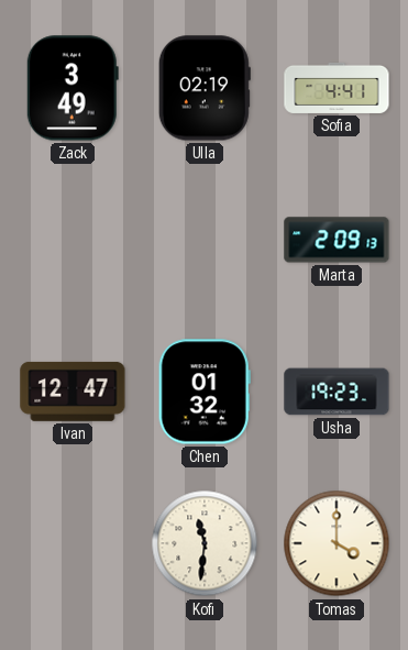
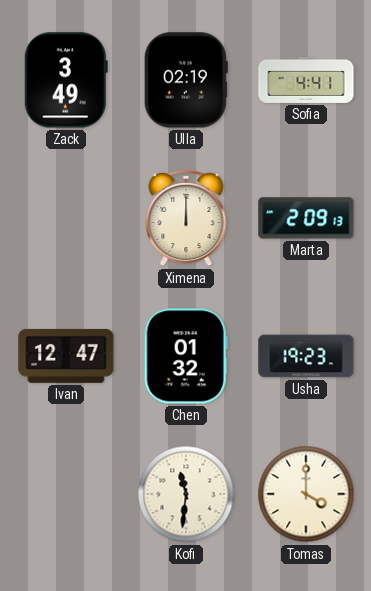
Ximena: none -> 12:00
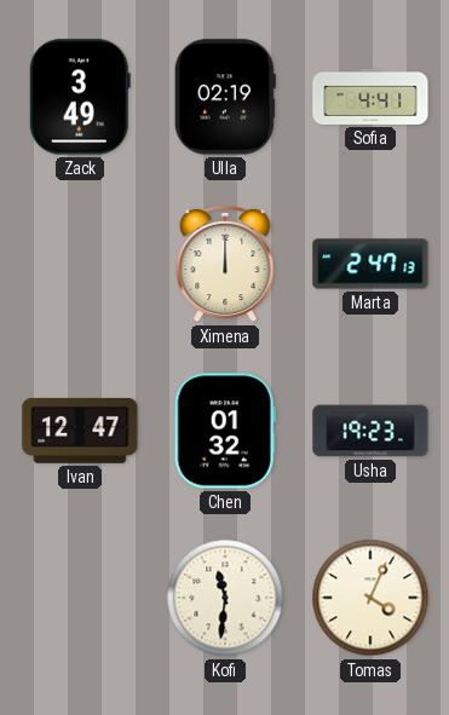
Marta: 2:09 -> 2:47
Tomas: 4:00 -> 4:04
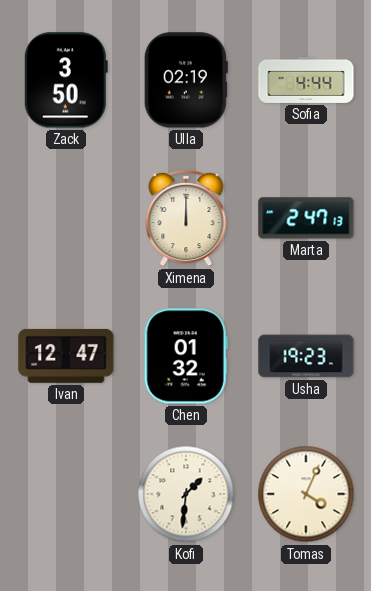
Zack: 3:49 -> 3:50
Sofia: 4:41 -> 4:44
Kofi: 11:31 -> 1:31
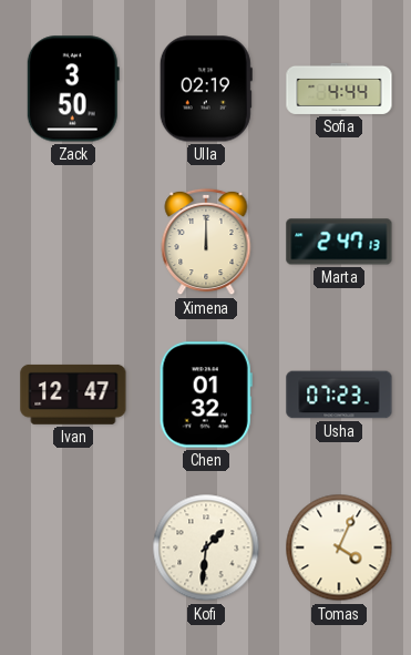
Usha: 19:23 -> 07:23
